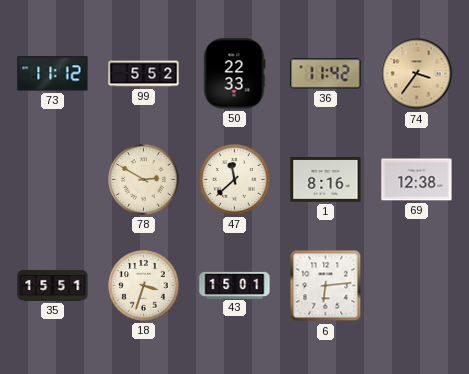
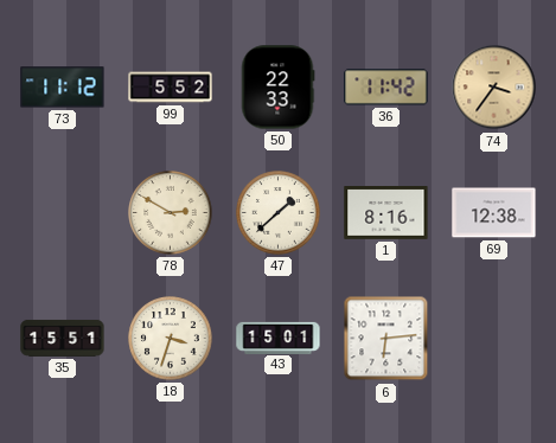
47: 11:38 -> 1:38
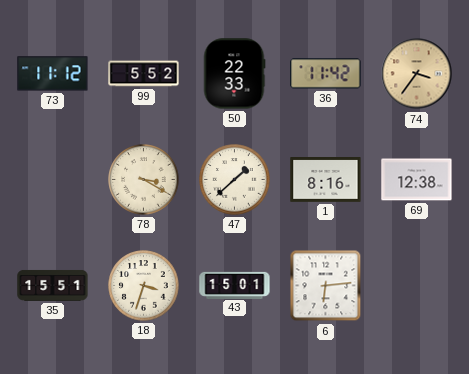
78: 2:50 -> 3:20
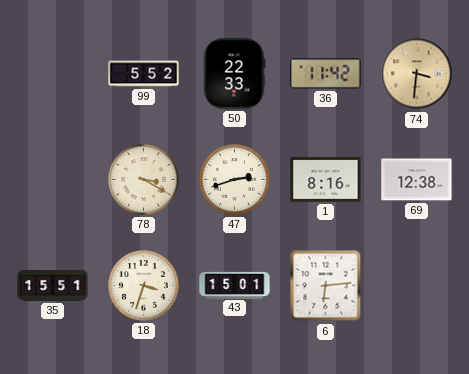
73: 11:12 -> none
74: 3:36 -> 3:31
47: 1:38 -> 2:42
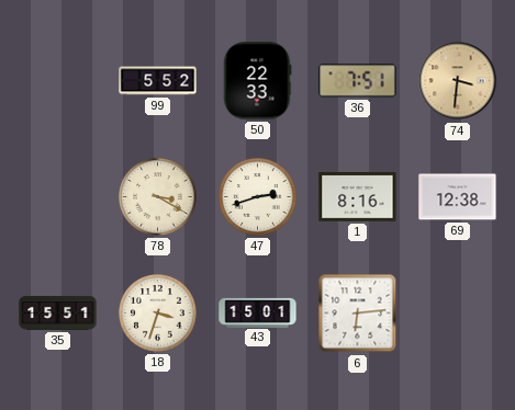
36: 11:42 -> 7:51
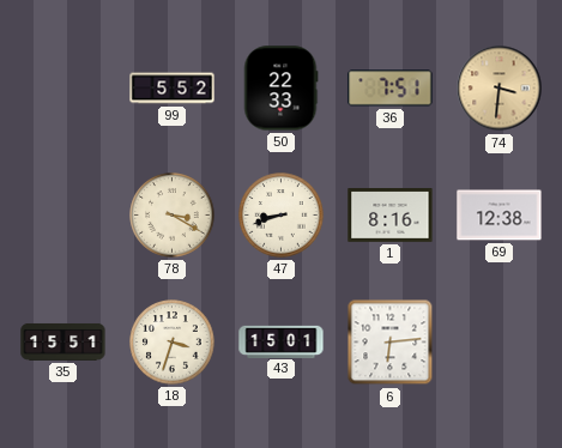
47: 2:42 -> 8:42
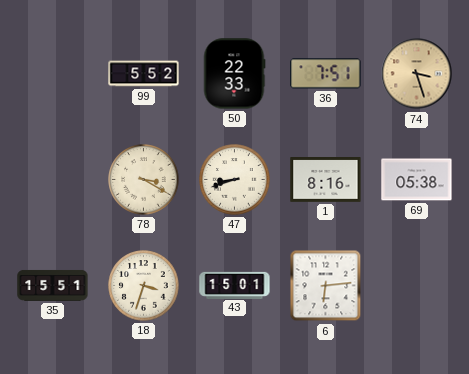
74: 3:31 -> 3:27
69: 12:38 -> 05:38
